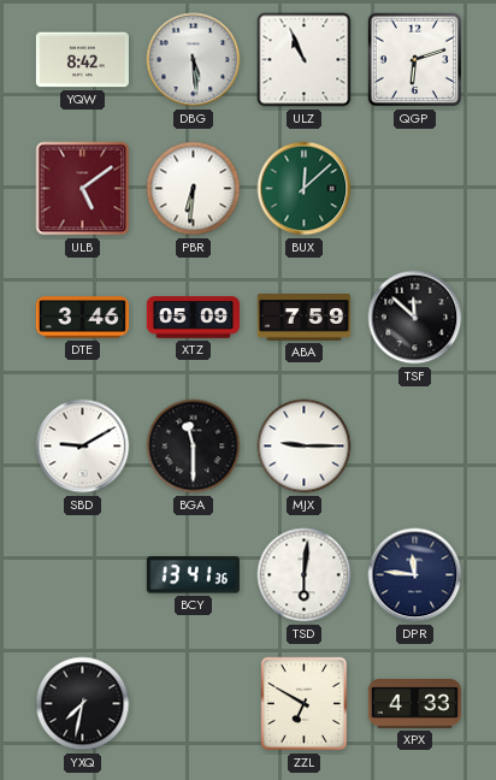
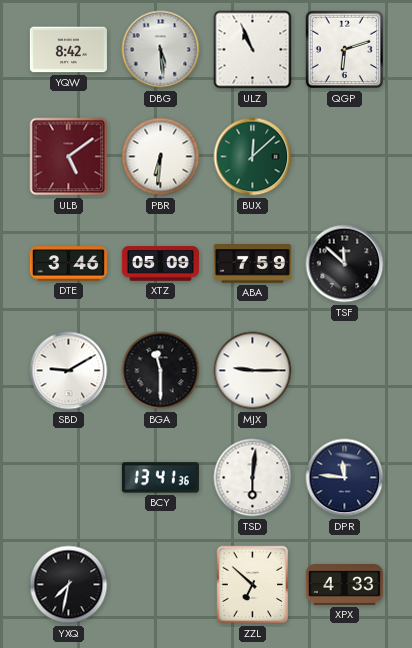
ZZL: 6:50 -> 6:52
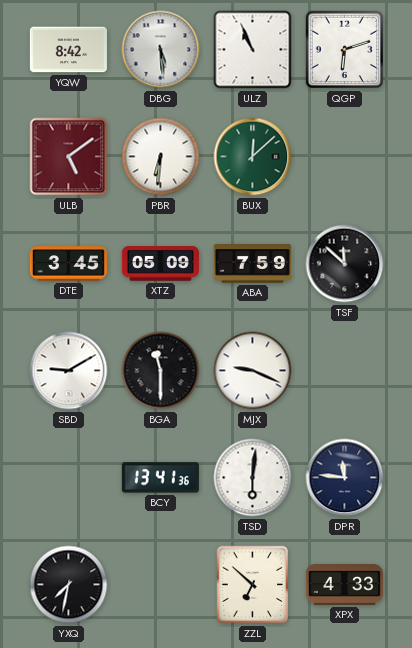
DTE: 3:46 -> 3:45
MJX: 9:15 -> 9:19
